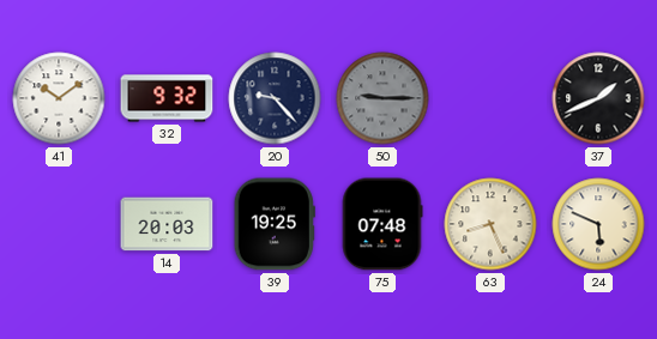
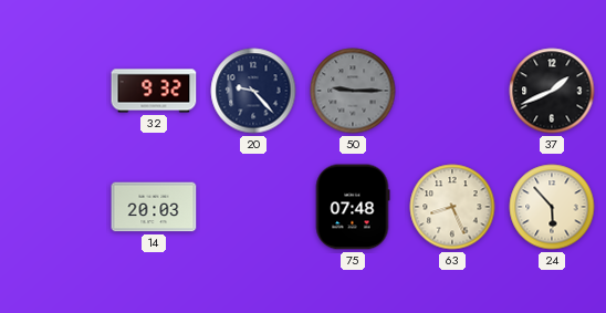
41: 10:09 -> none
39: 19:25 -> none
24: 5:49 -> 5:53
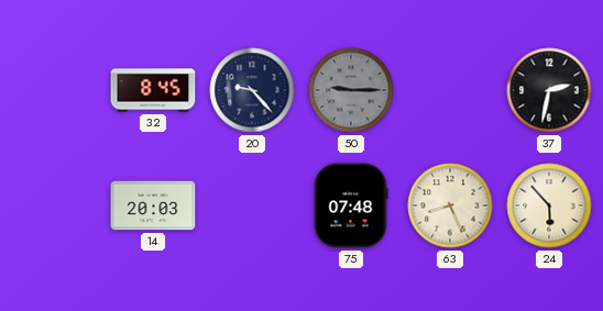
32: 9:32 -> 8:45
37: 1:41 -> 2:32
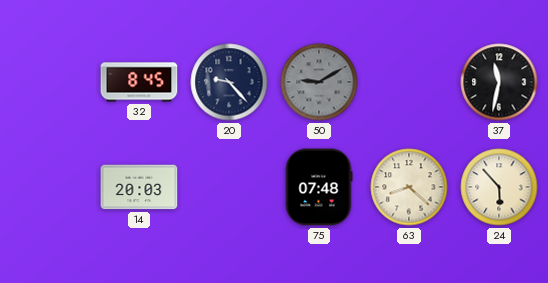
50: 9:15 -> 9:10
37: 2:32 -> 11:32
63: 8:26 -> 8:22
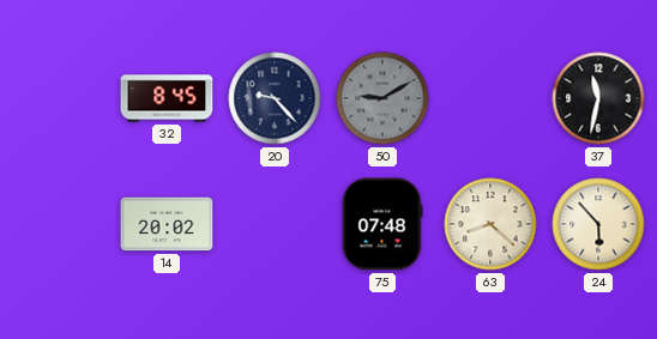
14: 20:03 -> 20:02
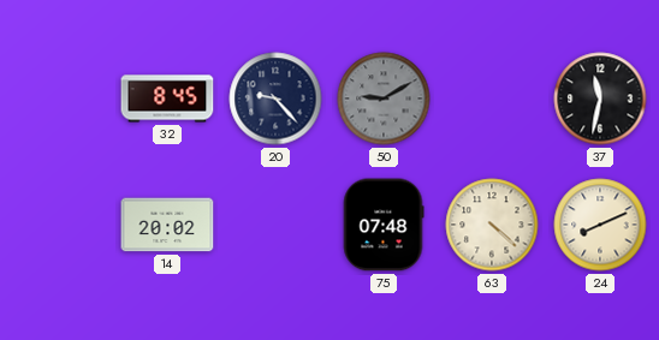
63: 8:22 -> 4:22
24: 5:53 -> 8:11
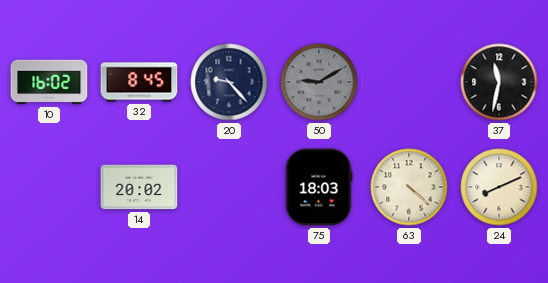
10: none -> 16:02
75: 07:48 -> 18:03
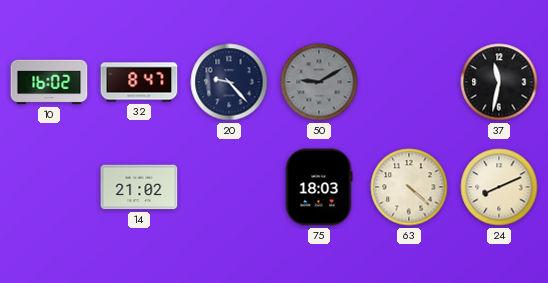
32: 8:45 -> 8:47
14: 20:02 -> 21:02
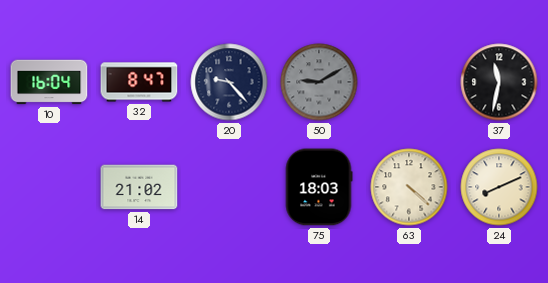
10: 16:02 -> 16:04
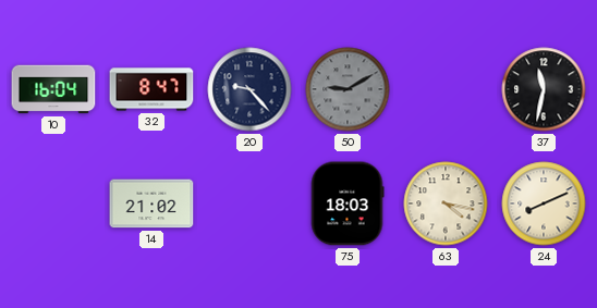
63: 4:22 -> 4:17
